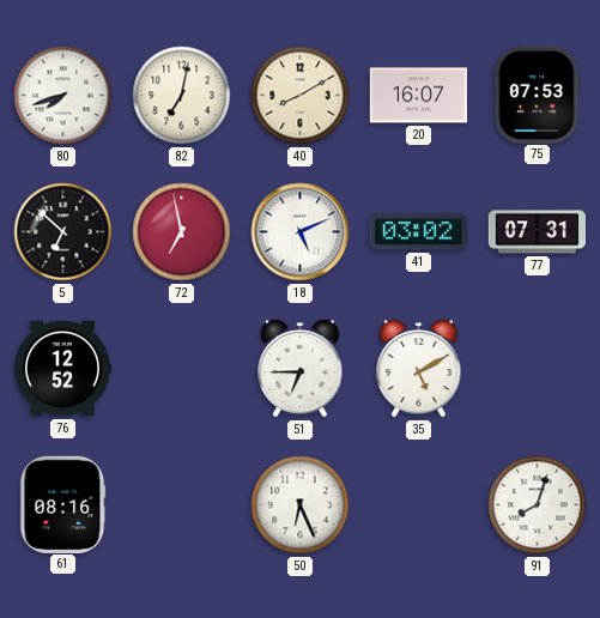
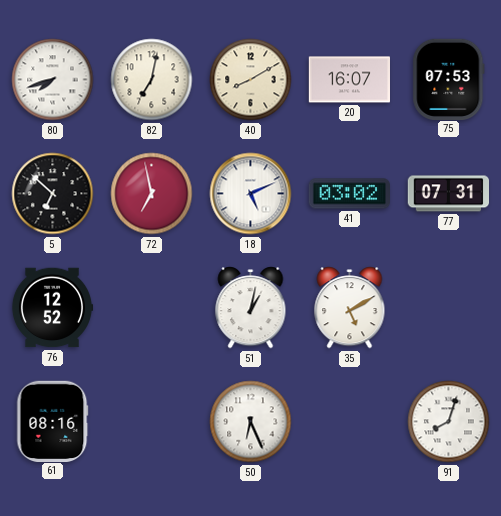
51: 6:45 -> 1:02
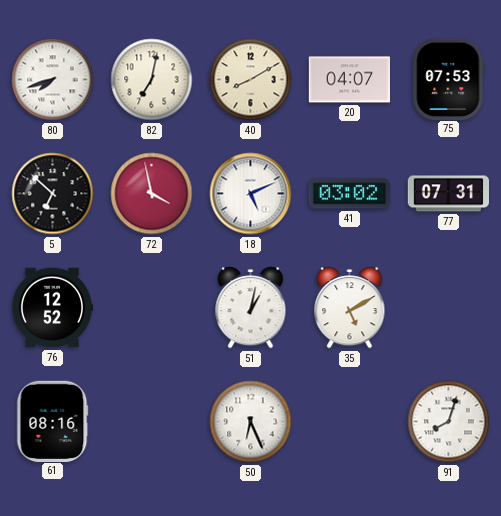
20: 16:07 -> 04:07
72: 6:58 -> 3:58
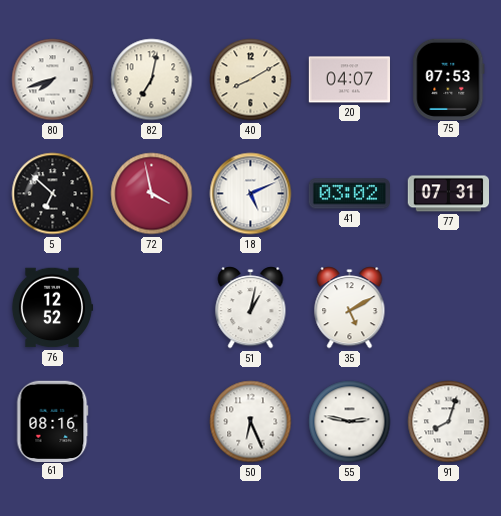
55: none -> 2:47
